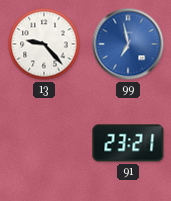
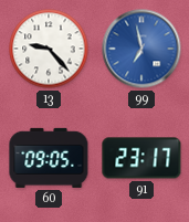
60: none -> 09:05
91: 23:21 -> 23:17
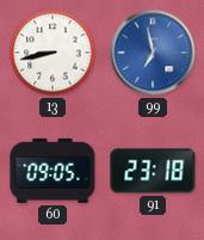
13: 9:23 -> 8:43
91: 23:17 -> 23:18
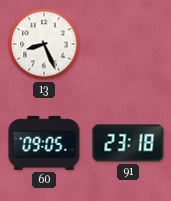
13: 8:43 -> 8:26
99: 6:58 -> none
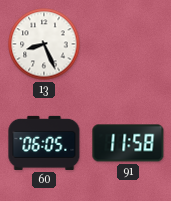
60: 09:05 -> 06:05
91: 23:18 -> 11:58
